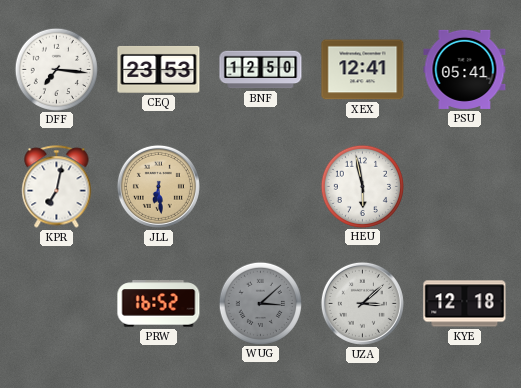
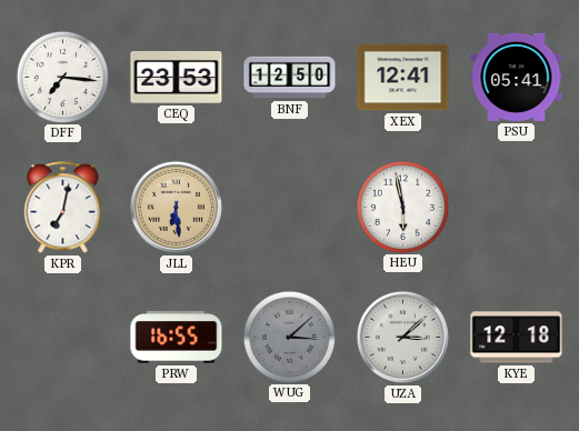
PRW: 16:52 -> 16:55
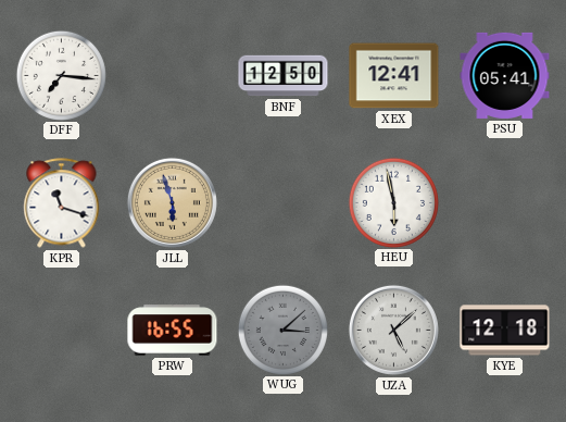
CEQ: 23:53 -> none
KPR: 7:02 -> 11:18
JLL: 6:29 -> 5:57
UZA: 3:08 -> 5:08
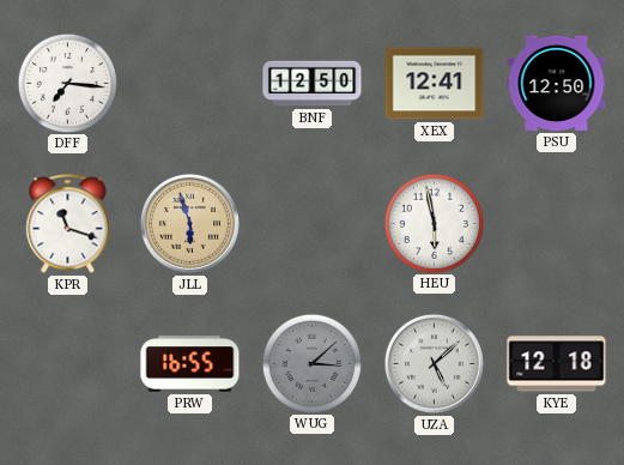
PSU: 05:41 -> 12:50
